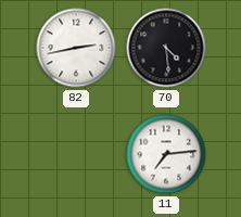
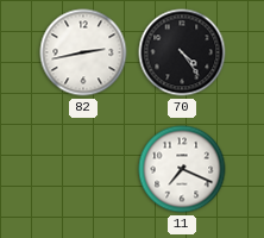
70: 4:29 -> 4:24
11: 7:14 -> 7:19
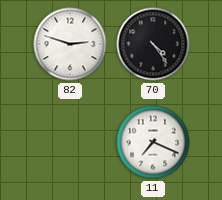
82: 2:43 -> 2:48
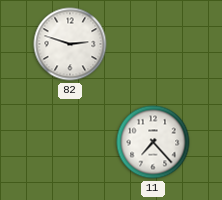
70: 4:24 -> none
11: 7:19 -> 7:23
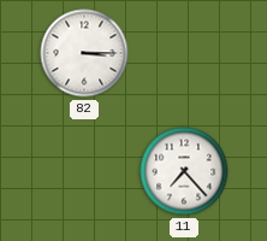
82: 2:48 -> 3:15
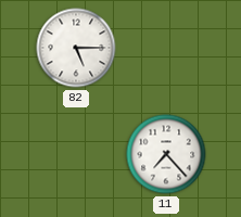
82: 3:15 -> 5:15
